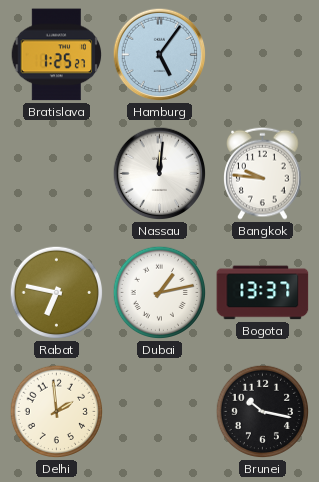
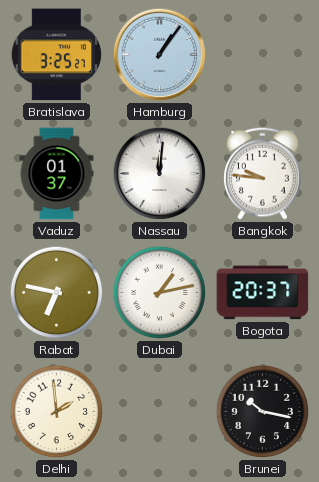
Bratislava: 1:25 -> 3:25
Hamburg: 5:06 -> 1:06
Vaduz: none -> 01:37
Bogota: 13:37 -> 20:37
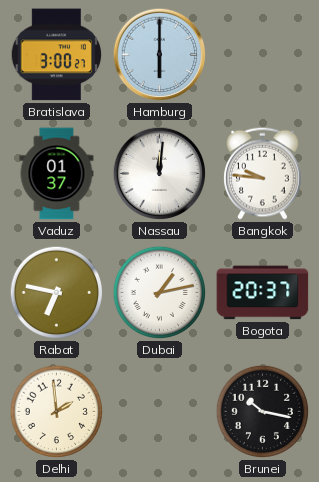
Bratislava: 3:25 -> 3:00
Hamburg: 1:06 -> 6:00
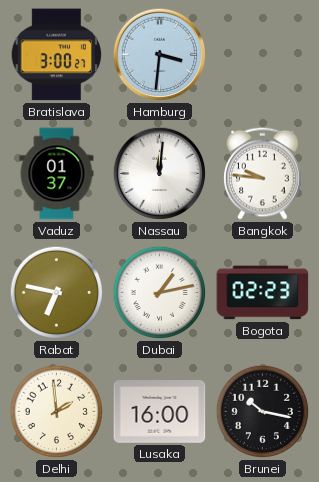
Hamburg: 6:00 -> 3:31
Bogota: 20:37 -> 02:23
Lusaka: none -> 16:00
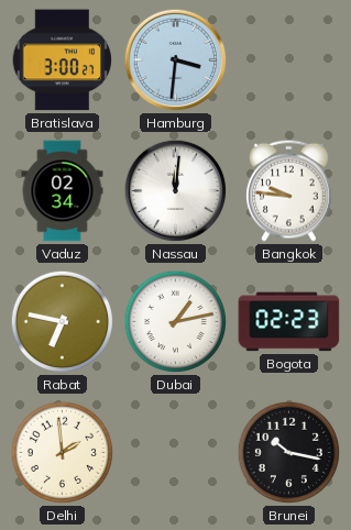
Vaduz: 01:37 -> 02:34
Lusaka: 16:00 -> none
